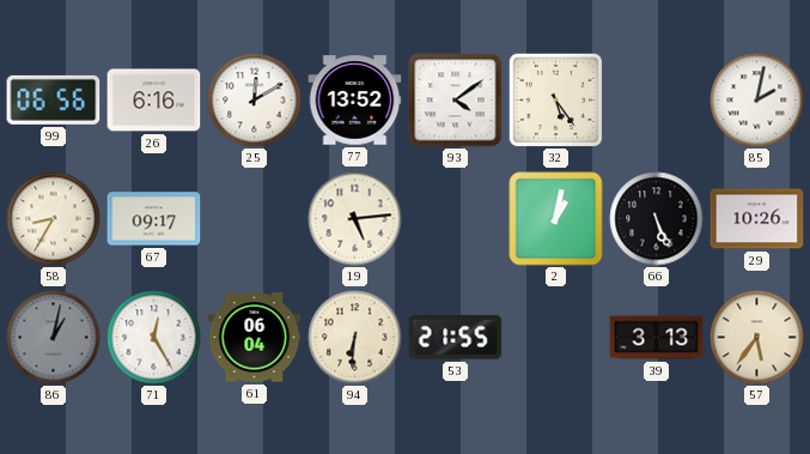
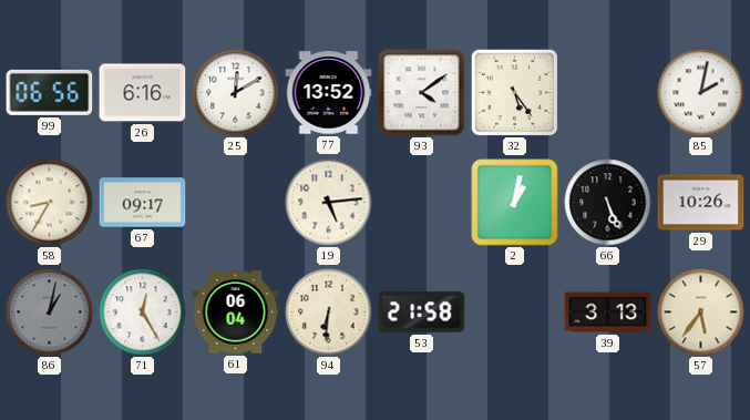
53: 21:55 -> 21:58
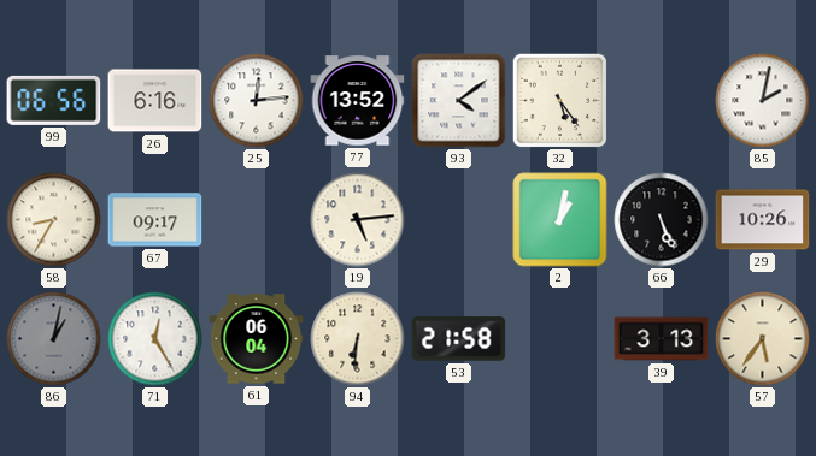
25: 12:10 -> 12:14
